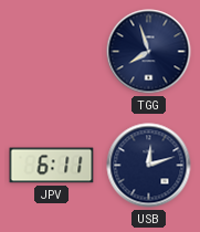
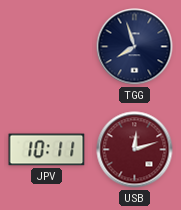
JPV: 6:11 -> 10:11
USB dial: navy -> burgundy
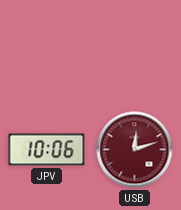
TGG: 7:57 -> none
JPV: 10:11 -> 10:06
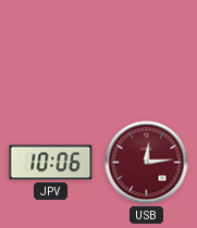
USB: 12:12 -> 12:14
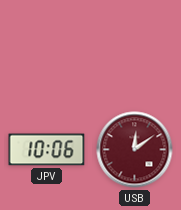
USB: 12:14 -> 12:09
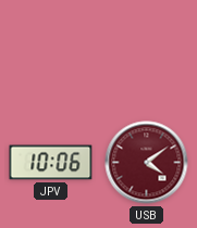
USB: 12:09 -> 4:09
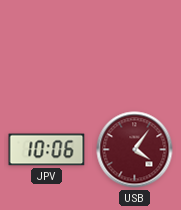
USB: 4:09 -> 4:06
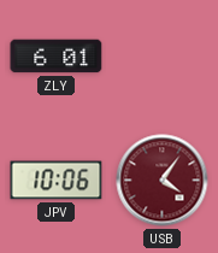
ZLY: none -> 6:01
